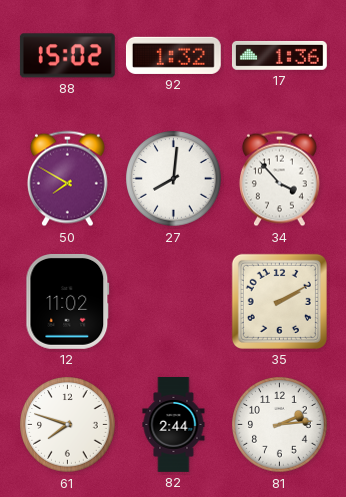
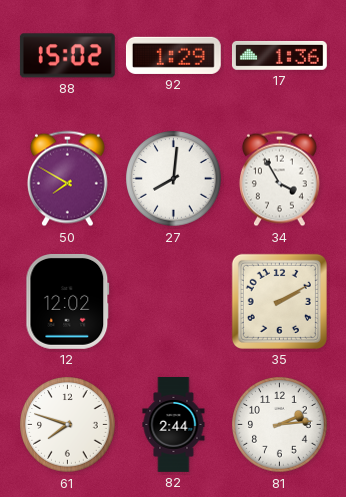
92: 1:32 -> 1:29
34: 3:53 -> 3:55
12: 11:02 -> 12:02
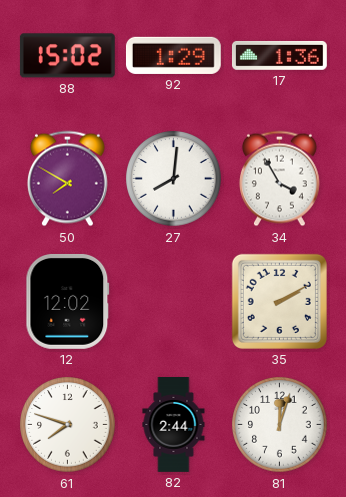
81: 2:14 -> 12:03
